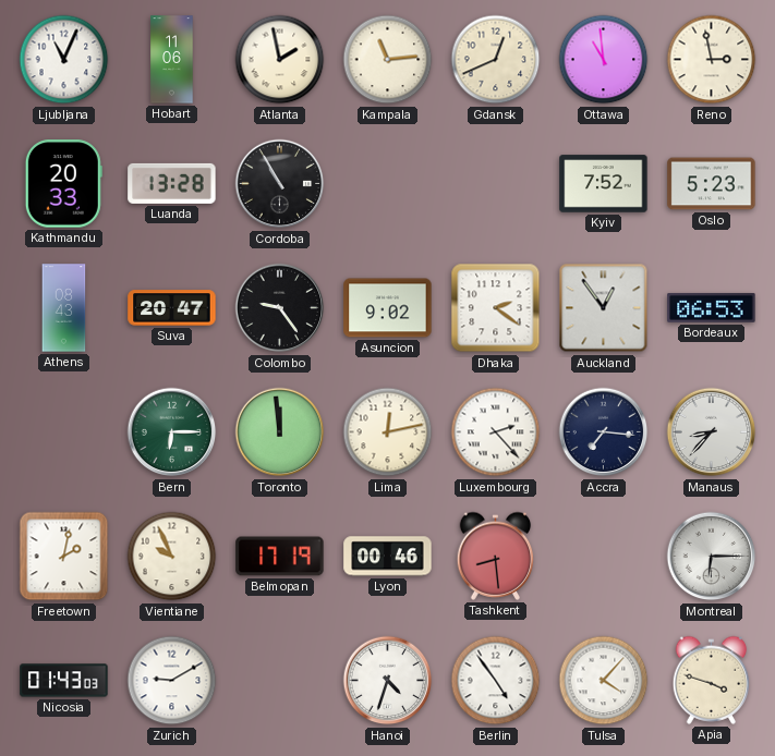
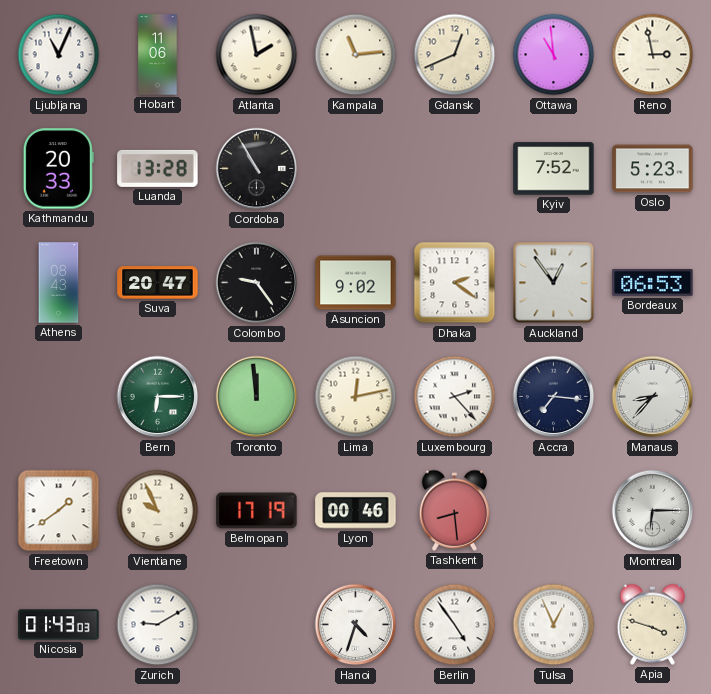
Freetown: 2:02 -> 1:39
Tulsa: 4:07 -> 12:56
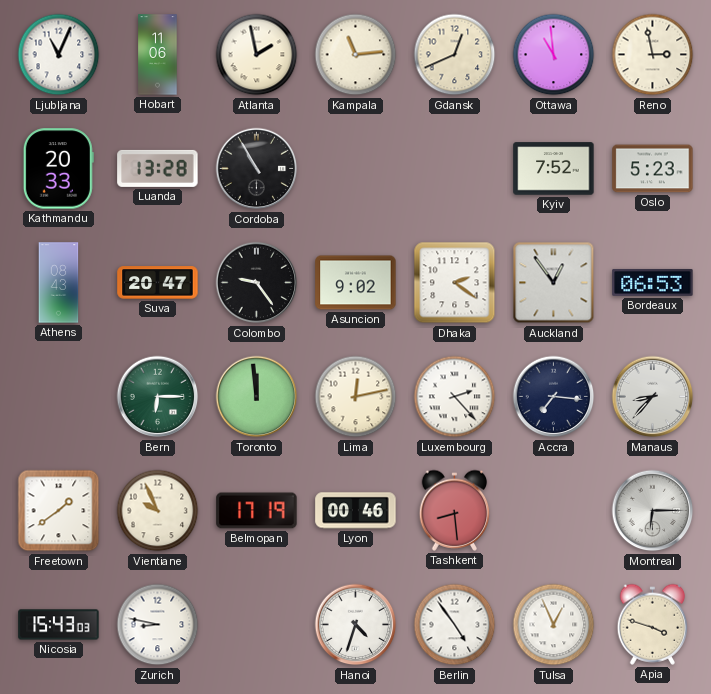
Nicosia: 01:43 -> 15:43
Zurich: 9:10 -> 8:47
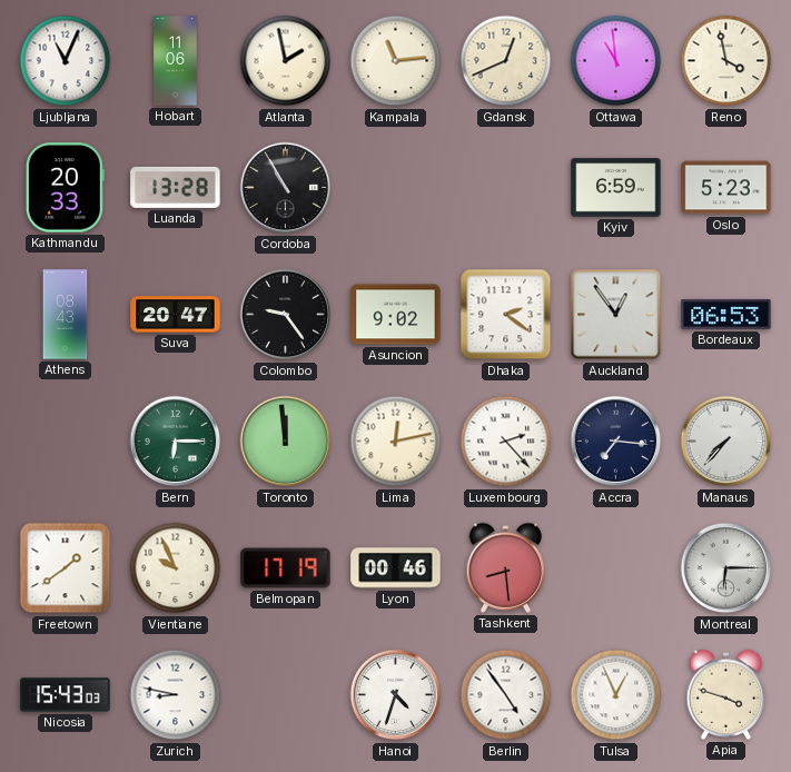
Reno: 2:58 -> 3:58
Kyiv: 7:52 -> 6:59
Manaus: 8:37 -> 7:37
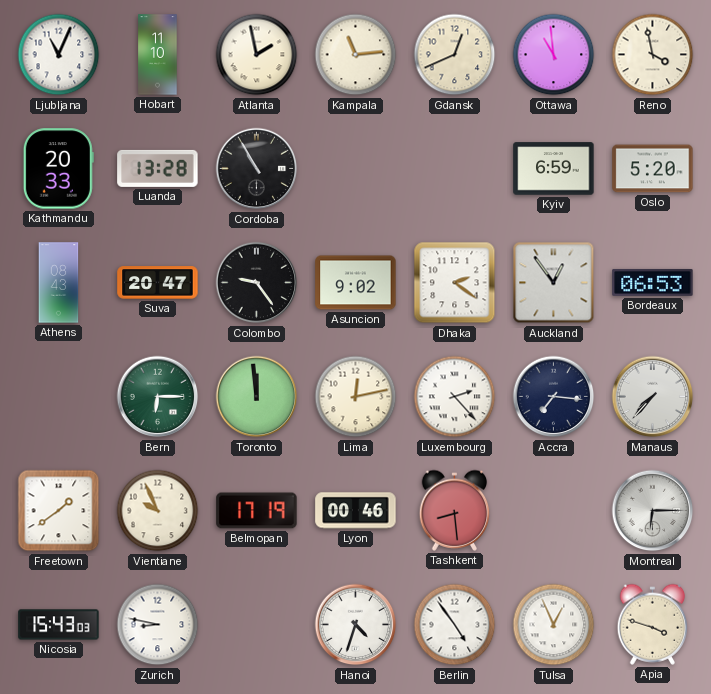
Hobart: 11:06 -> 11:10
Oslo: 5:23 -> 5:20
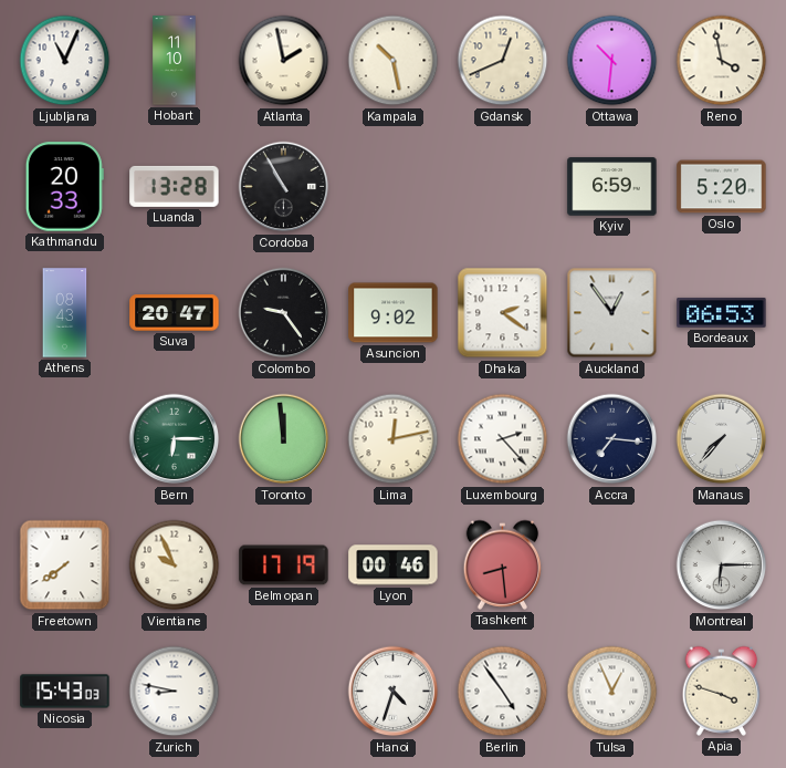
Kampala: 11:14 -> 10:28
Ottawa: 10:59 -> 10:31
Freetown: 1:39 -> 7:39
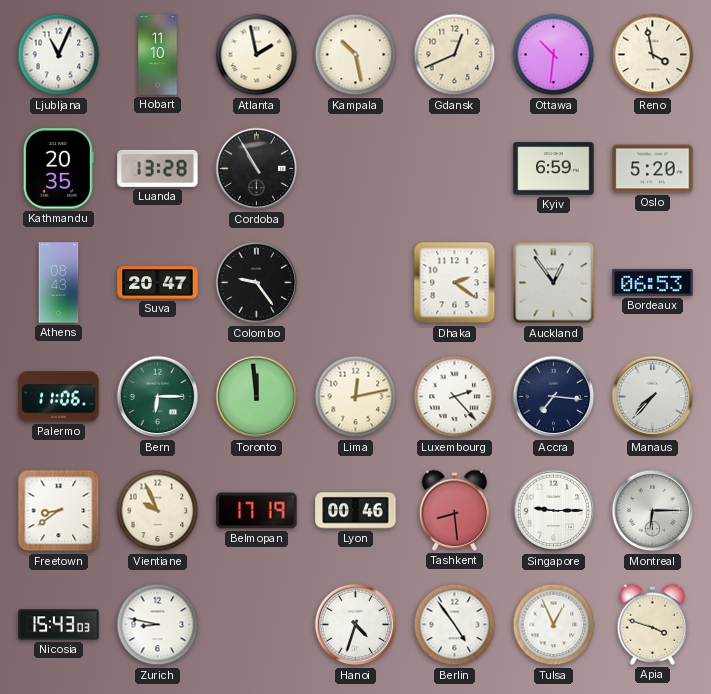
Kathmandu: 20:33 -> 20:35
Asuncion: 9:02 -> none
Palermo: none -> 11:06
Freetown: 7:39 -> 8:39
Singapore: none -> 9:15
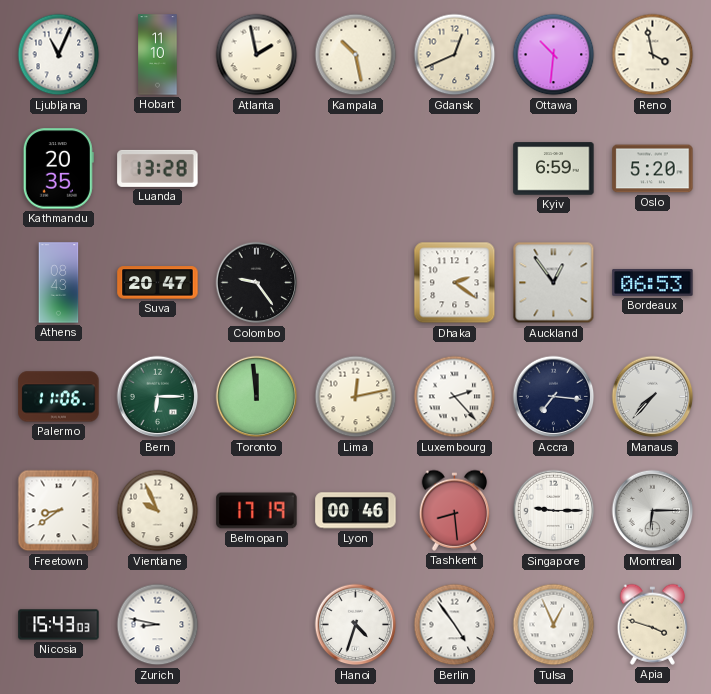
Cordoba: 10:55 -> none
